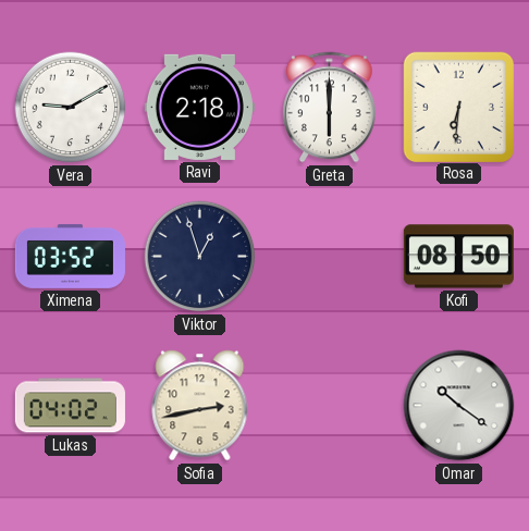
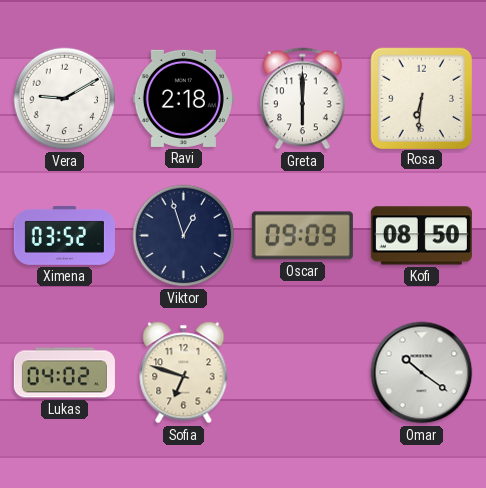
Oscar: none -> 09:09
Sofia: 2:43 -> 6:48
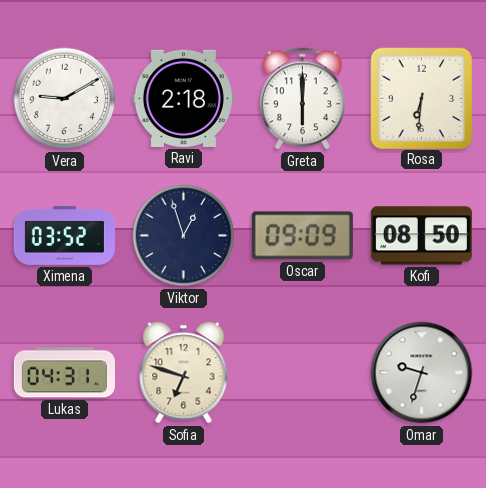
Lukas: 04:02 -> 04:31
Omar: 10:21 -> 9:33
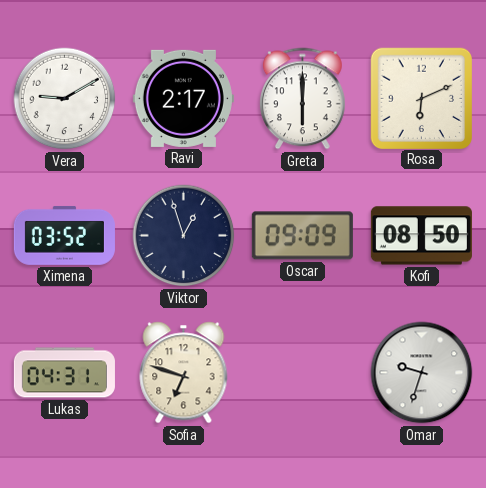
Ravi: 2:18 -> 2:17
Rosa: 6:31 -> 6:11
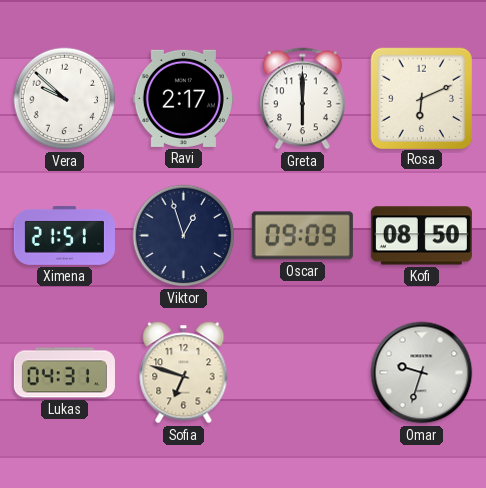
Vera: 9:10 -> 9:52
Ximena: 03:52 -> 21:51
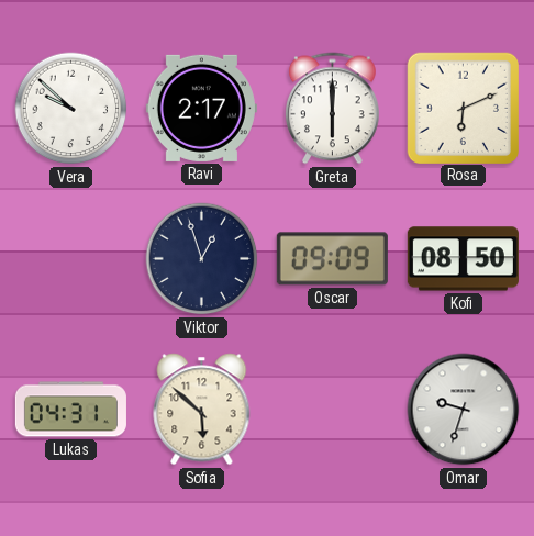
Ximena: 21:51 -> none
Sofia: 6:48 -> 5:52
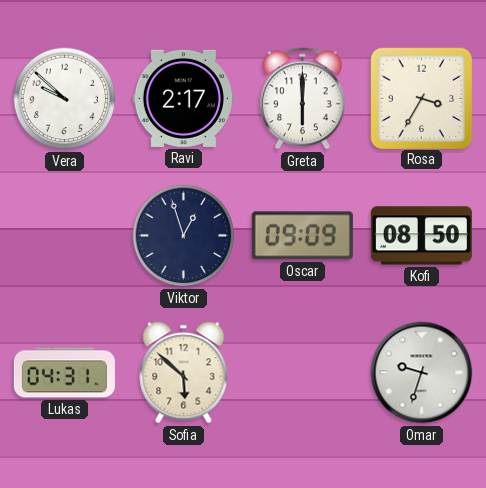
Rosa: 6:11 -> 3:35
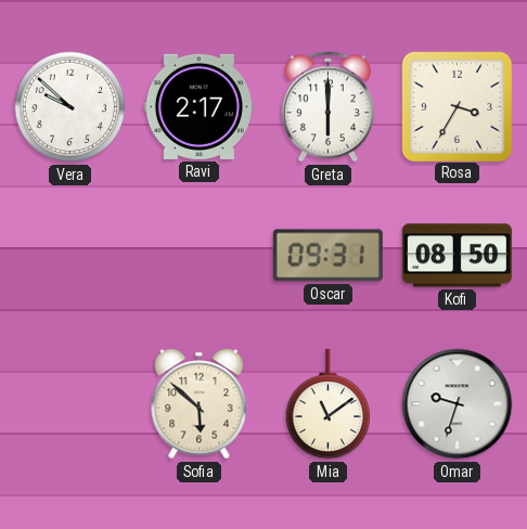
Viktor: 12:57 -> none
Oscar: 09:09 -> 09:31
Lukas: 04:31 -> none
Mia: none -> 11:09
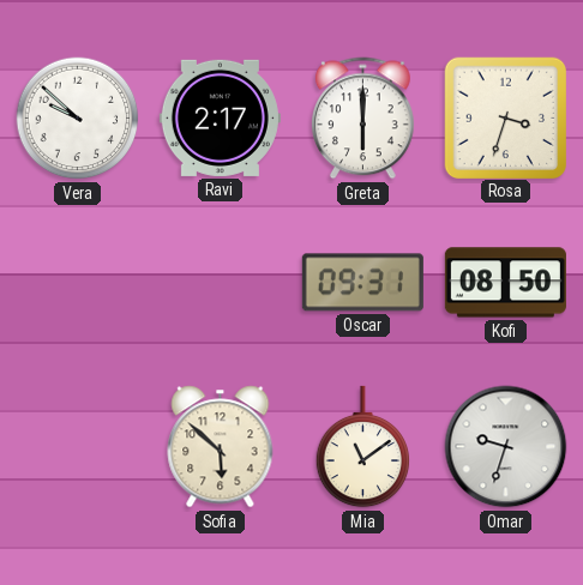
Rosa: 3:35 -> 3:33
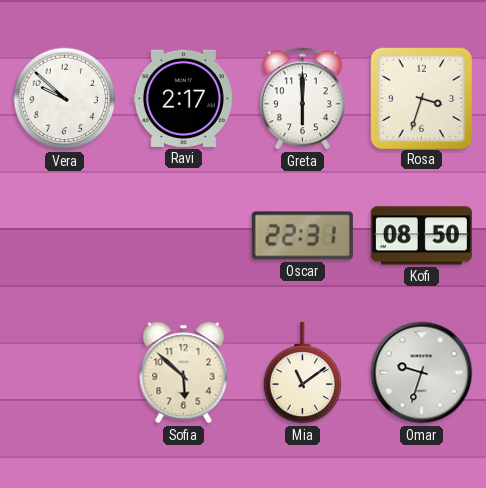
Oscar: 09:31 -> 22:31
